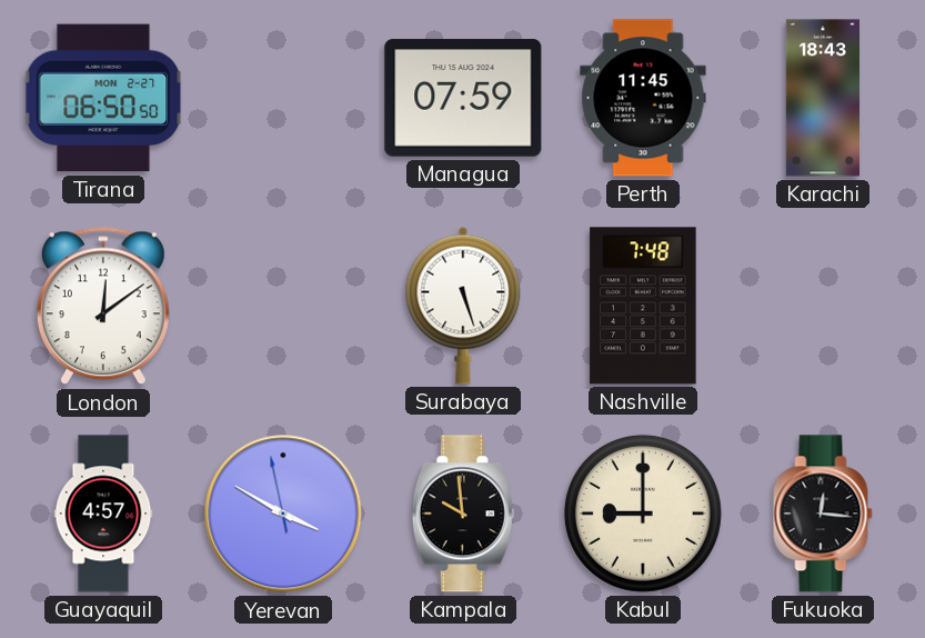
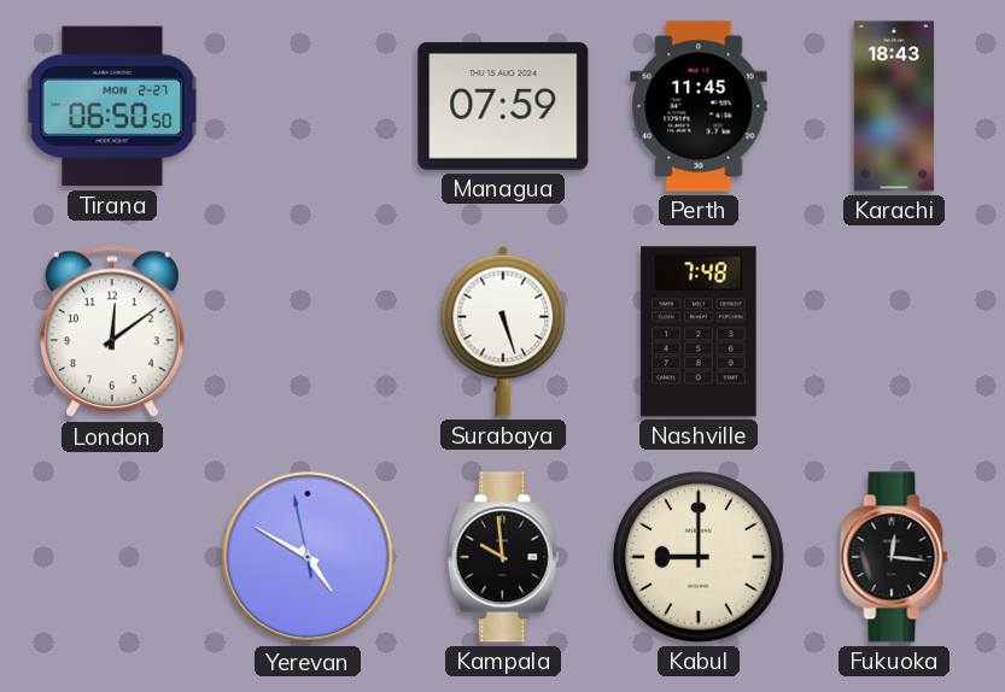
Guayaquil: 4:57 -> none
Yerevan: 3:49 -> 4:49
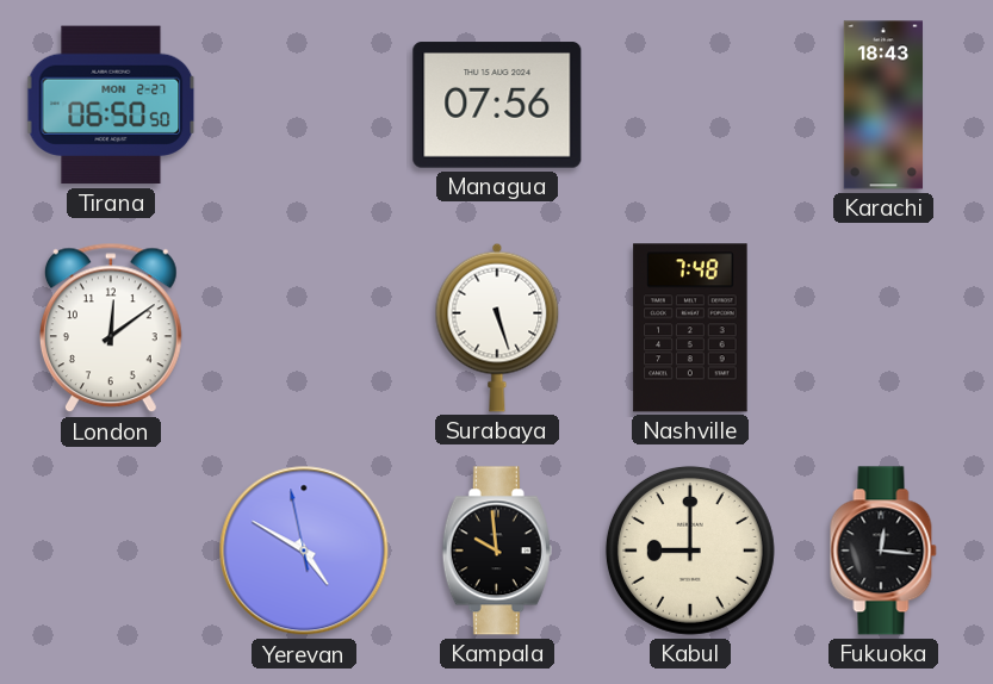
Managua: 07:59 -> 07:56
Perth: 11:45 -> none
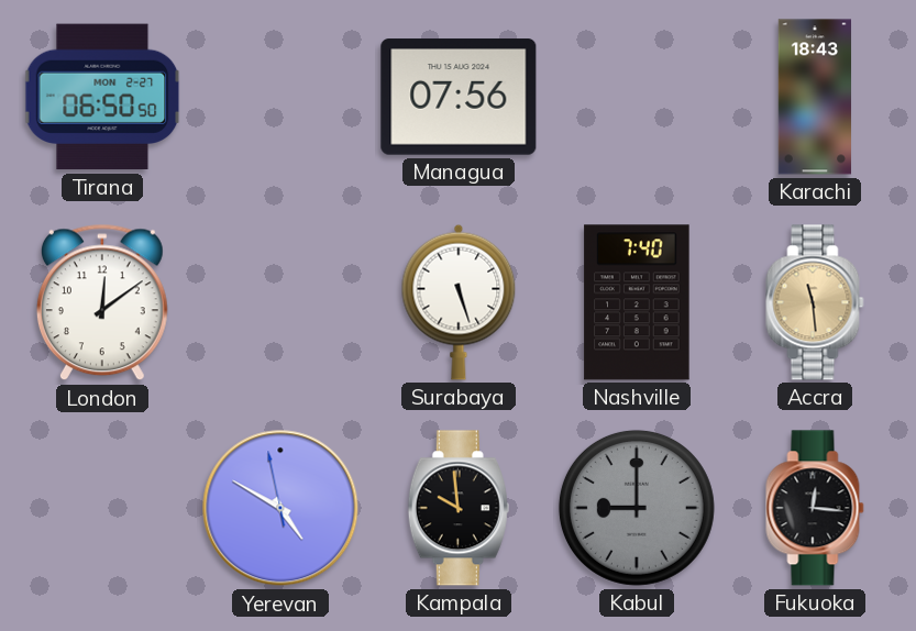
Nashville: 7:48 -> 7:40
Accra: none -> 11:29
Kabul dial: cream -> grey
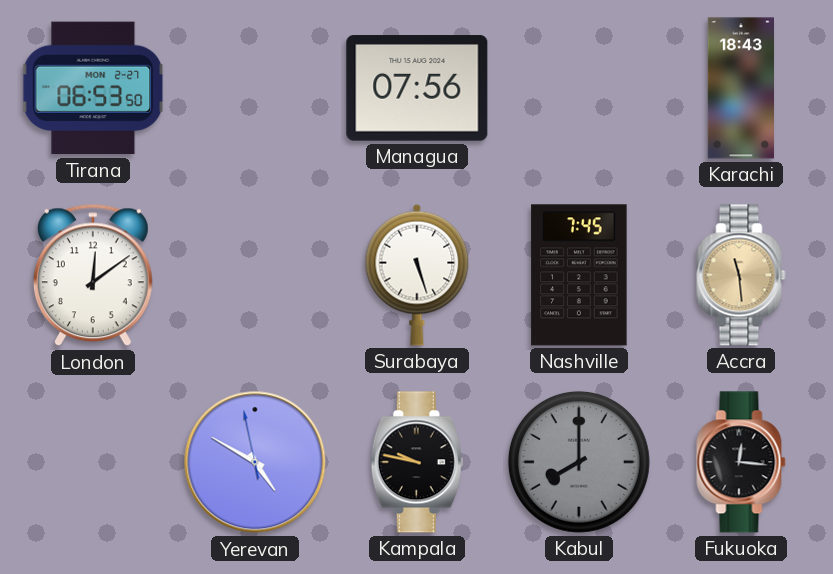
Tirana: 06:50 -> 06:53
Nashville: 7:40 -> 7:45
Kampala: 9:59 -> 9:47
Kabul: 9:00 -> 8:00
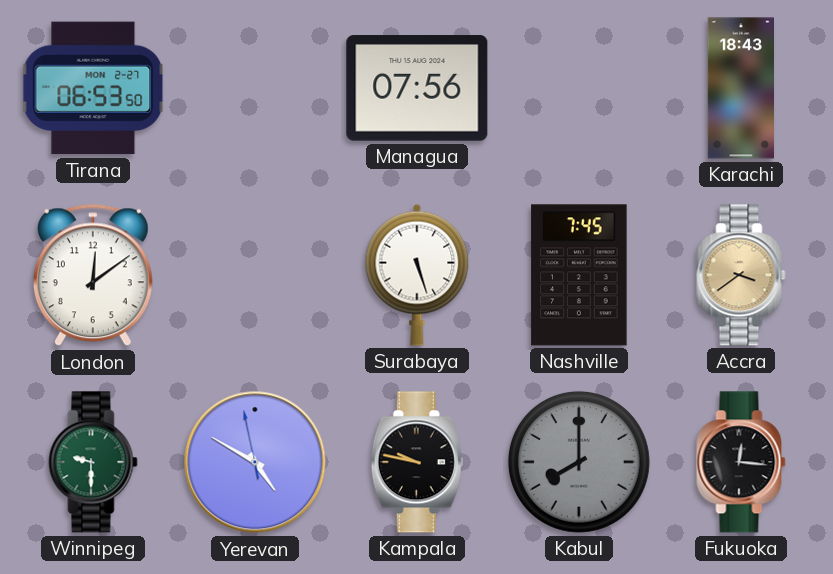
Accra: 11:29 -> 3:39
Winnipeg: none -> 9:30
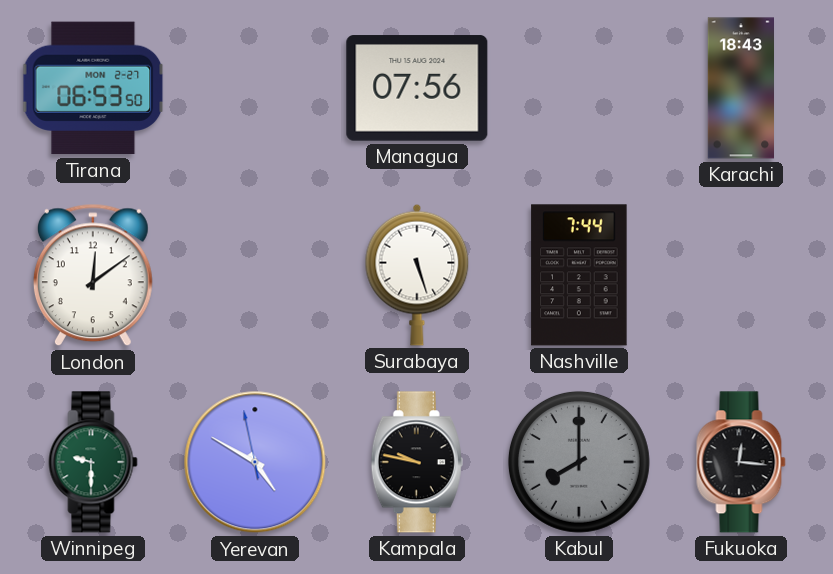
Nashville: 7:45 -> 7:44
Accra: 3:39 -> none
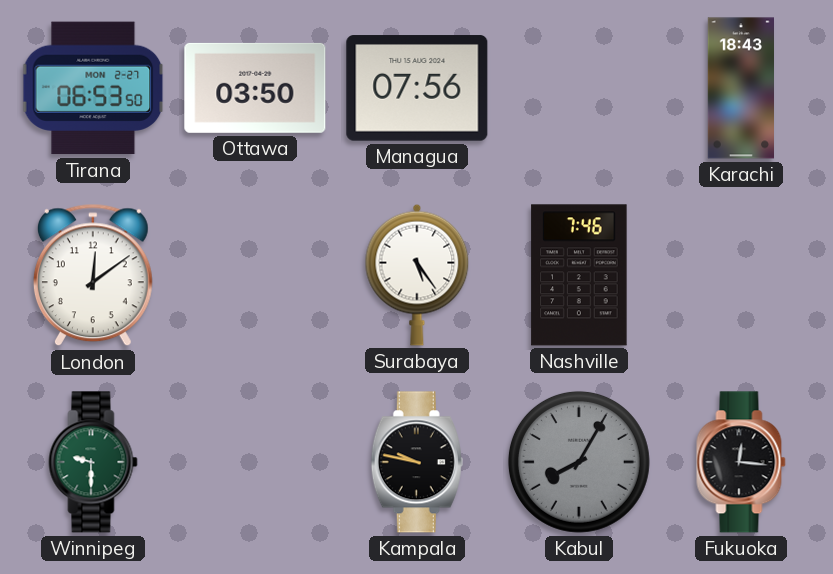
Ottawa: none -> 03:50
Surabaya: 5:27 -> 5:24
Nashville: 7:44 -> 7:46
Yerevan: 4:49 -> none
Kabul: 8:00 -> 8:05
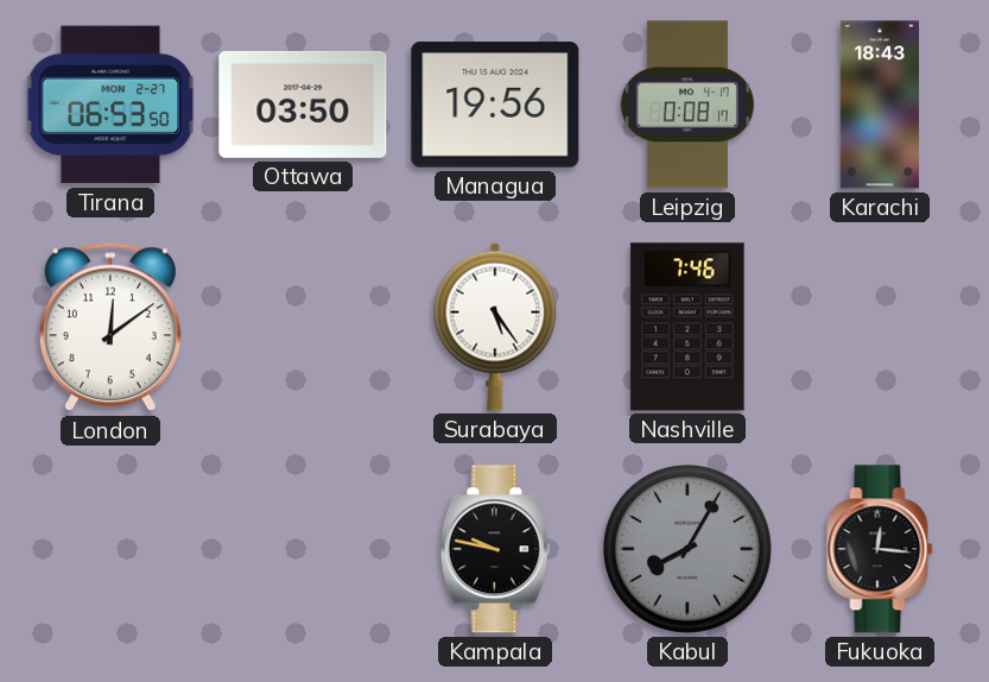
Managua: 07:56 -> 19:56
Leipzig: none -> 0:08
Winnipeg: 9:30 -> none
